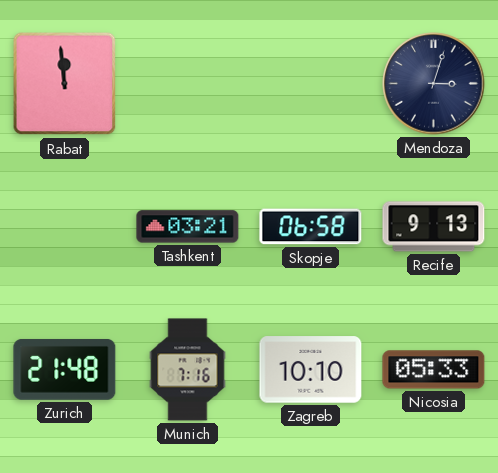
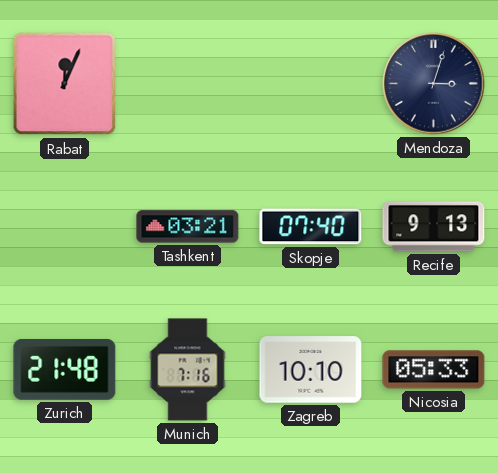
Rabat: 11:59 -> 12:04
Skopje: 06:58 -> 07:40
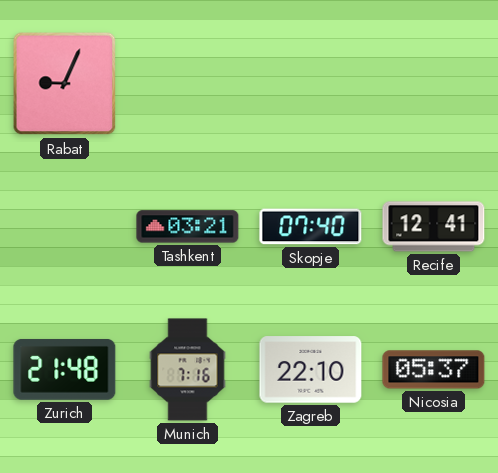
Rabat: 12:04 -> 9:04
Mendoza: 3:03 -> none
Recife: 9:13 -> 12:41
Zagreb: 10:10 -> 22:10
Nicosia: 05:33 -> 05:37
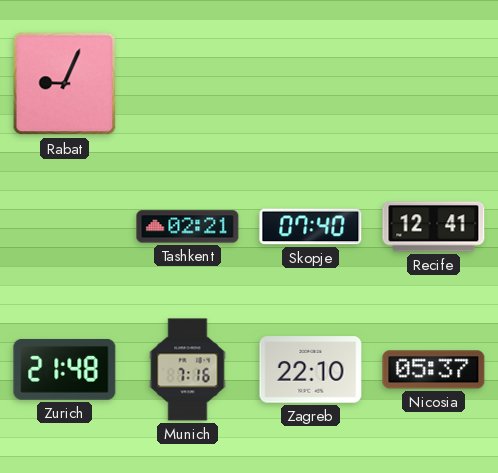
Tashkent: 03:21 -> 02:21
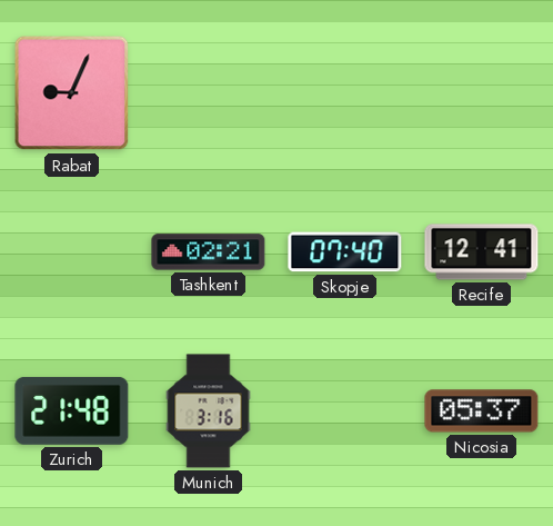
Munich: 7:16 -> 3:16
Zagreb: 22:10 -> none
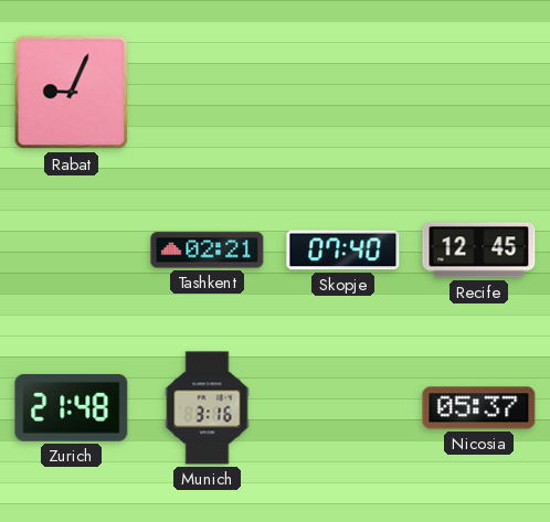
Recife: 12:41 -> 12:45
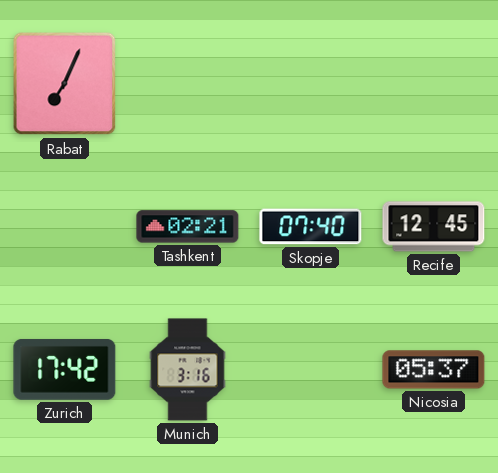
Rabat: 9:04 -> 7:04
Zurich: 21:48 -> 17:42
